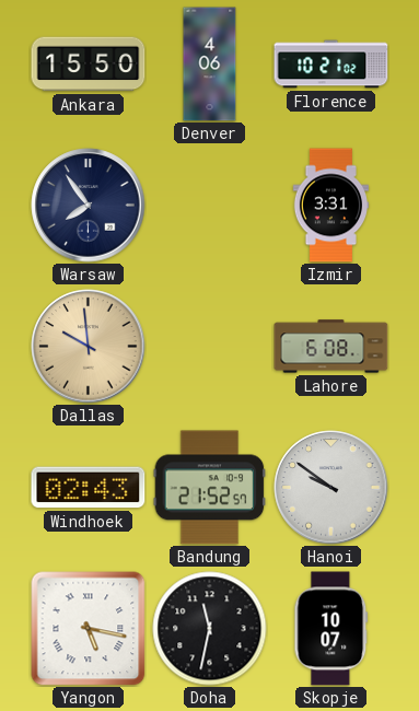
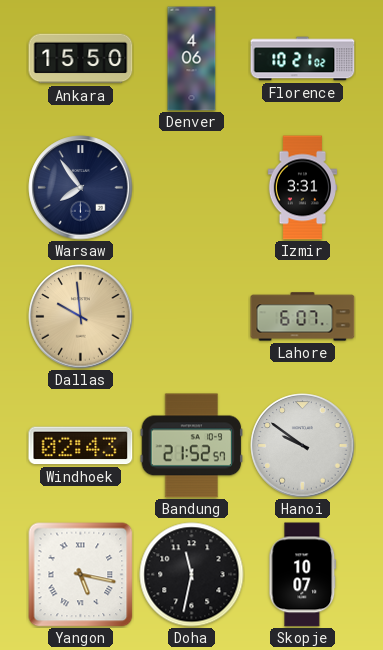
Lahore: 6:08 -> 6:07
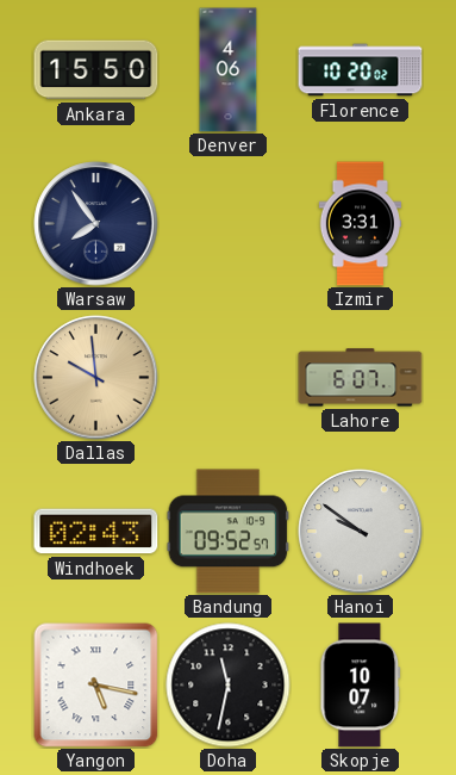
Florence: 10:21 -> 10:20
Bandung: 21:52 -> 09:52
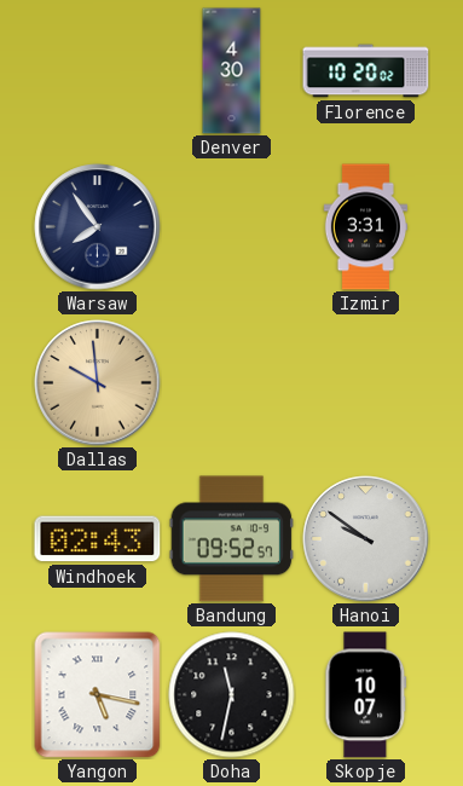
Ankara: 15:50 -> none
Denver: 4:06 -> 4:30
Lahore: 6:07 -> none
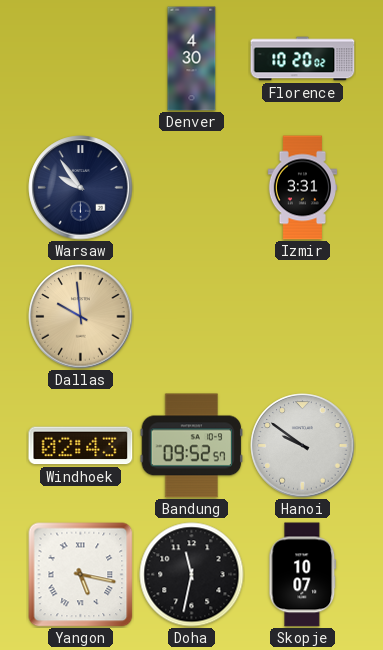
Warsaw: 7:54 -> 9:54
